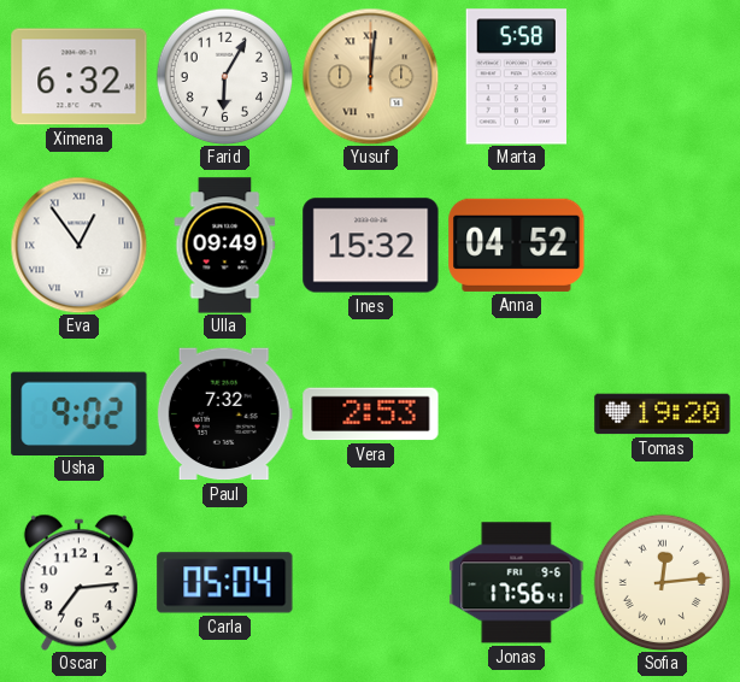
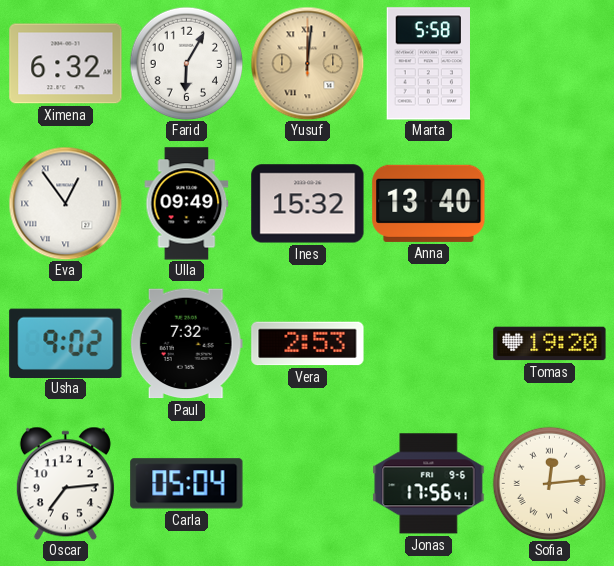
Anna: 04:52 -> 13:40
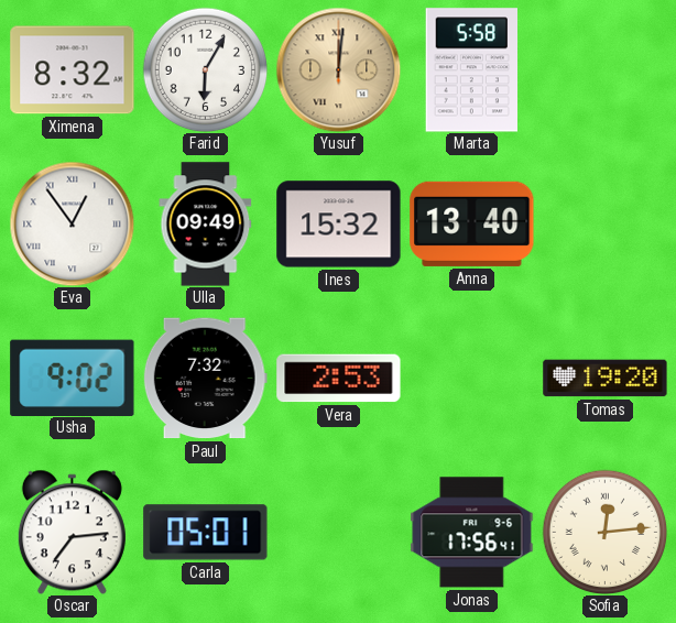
Ximena: 6:32 -> 8:32
Carla: 05:04 -> 05:01
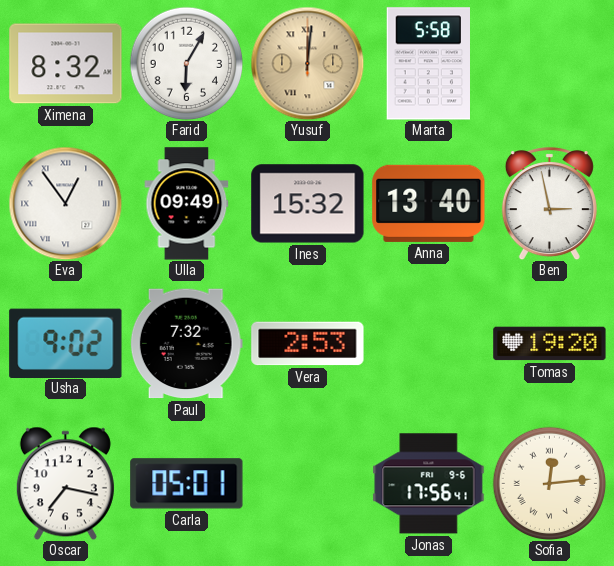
Ben: none -> 2:58
Oscar: 7:14 -> 7:17
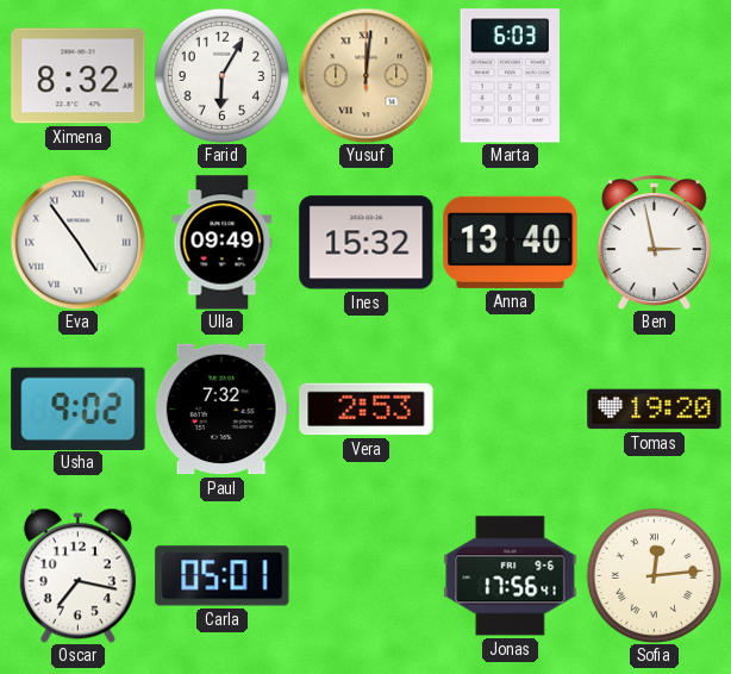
Marta: 5:58 -> 6:03
Eva: 12:54 -> 4:54
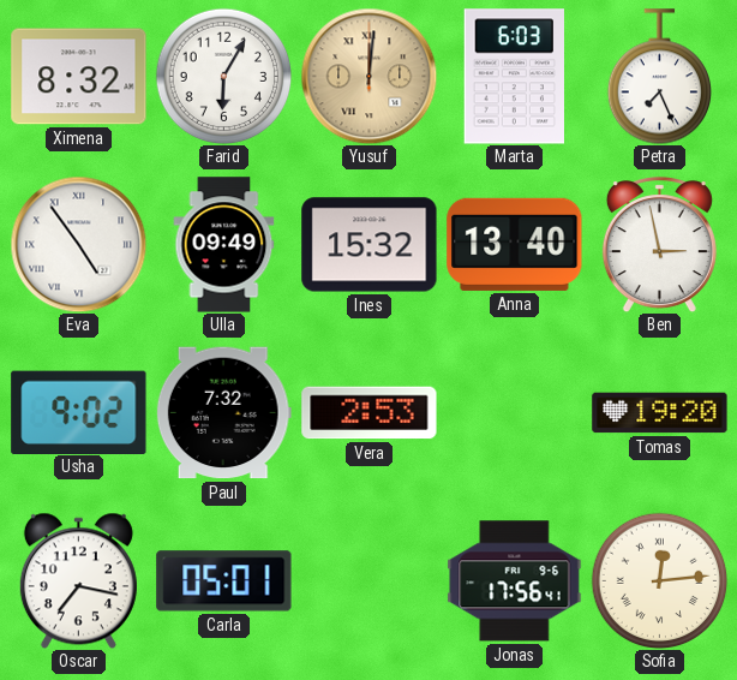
Petra: none -> 7:26
